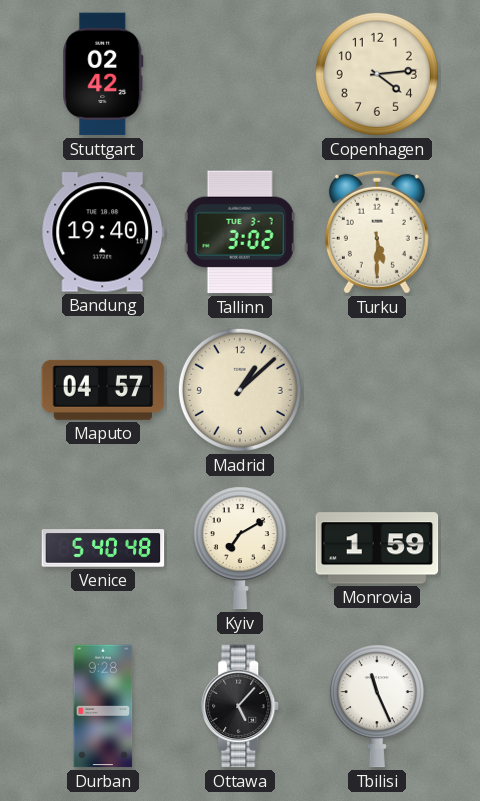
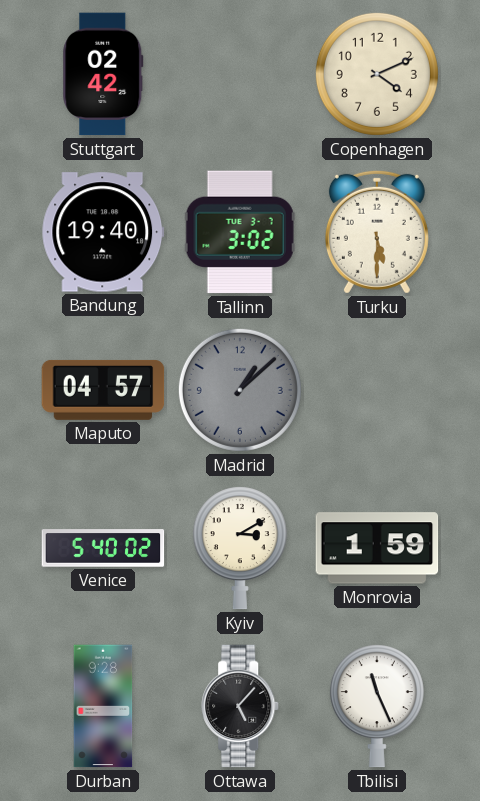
Copenhagen: 4:14 -> 4:11
Madrid dial: cream -> grey
Venice: 5:40:48 -> 5:40:02
Kyiv: 7:10 -> 3:10
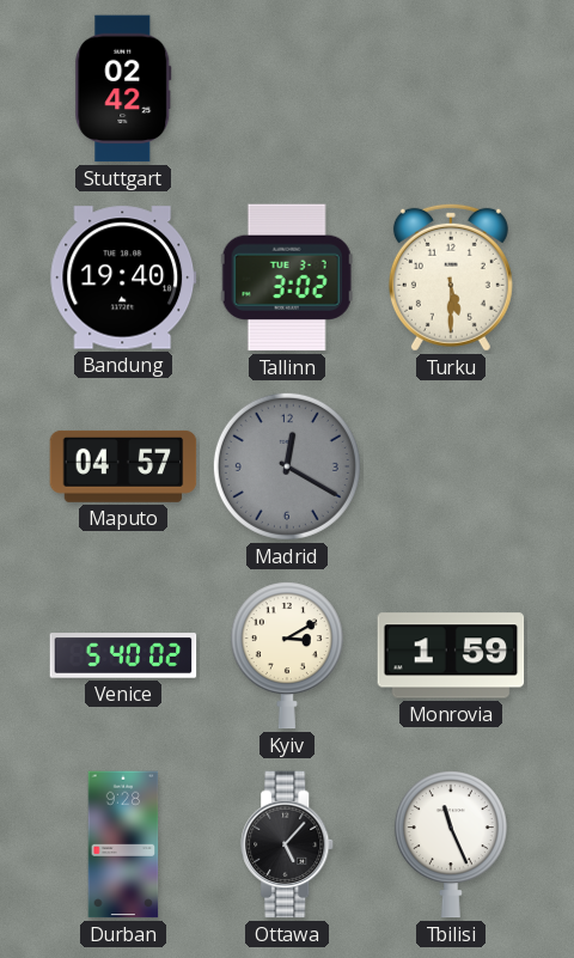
Copenhagen: 4:11 -> none
Madrid: 1:08 -> 12:20
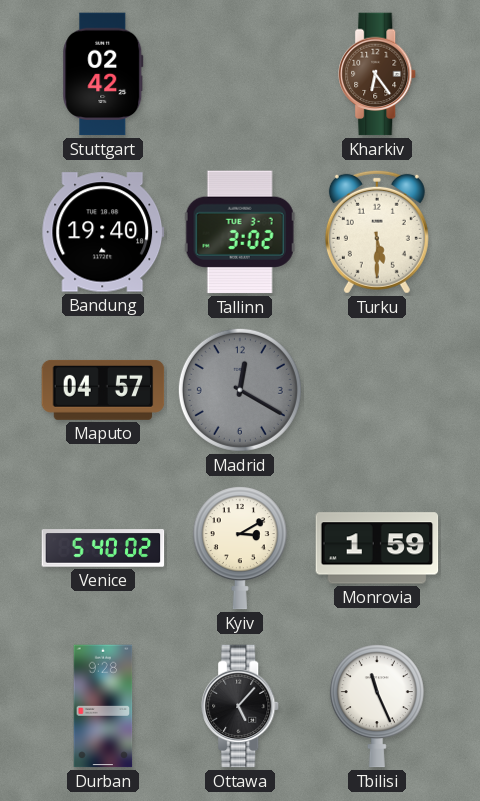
Kharkiv: none -> 6:24
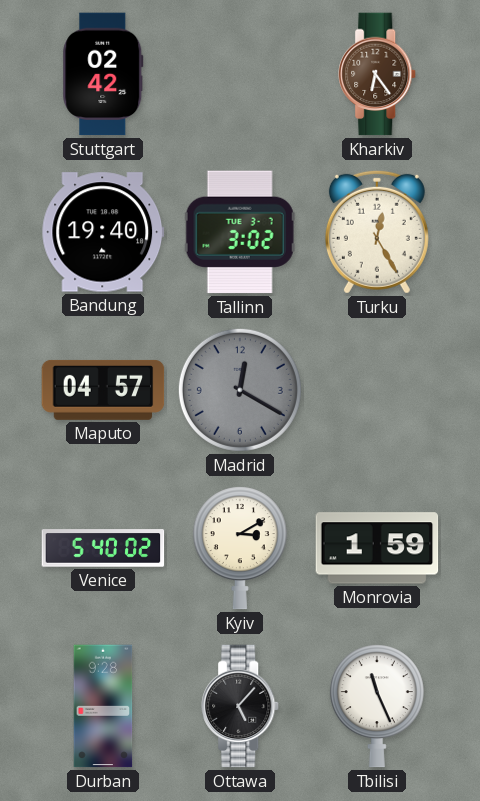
Turku: 5:30 -> 12:25
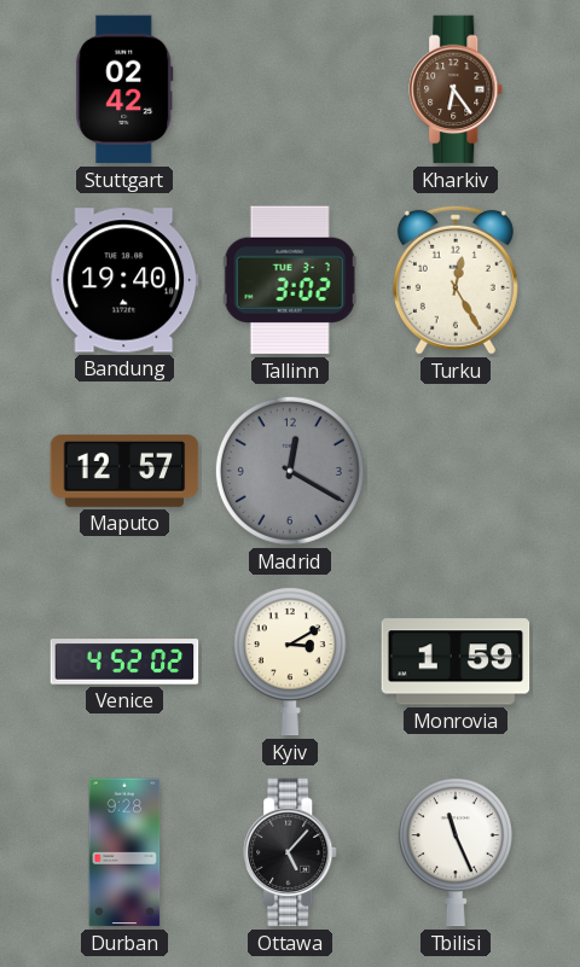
Maputo: 04:57 -> 12:57
Venice: 5:40 -> 4:52
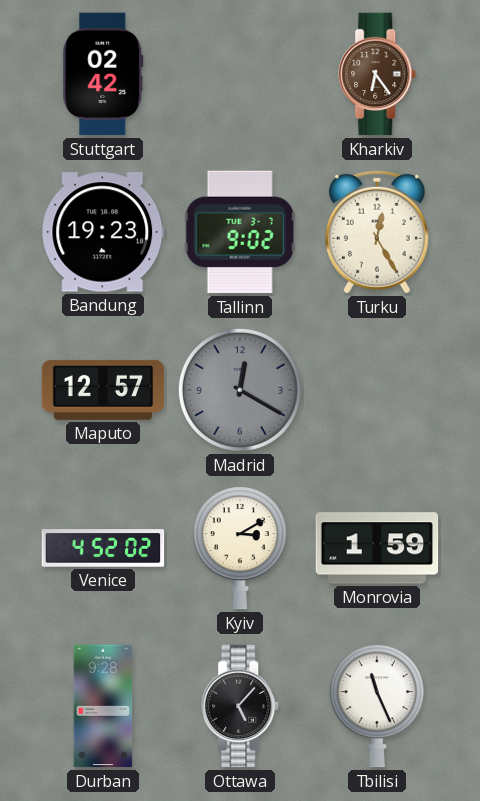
Bandung: 19:40 -> 19:23
Tallinn: 3:02 -> 9:02
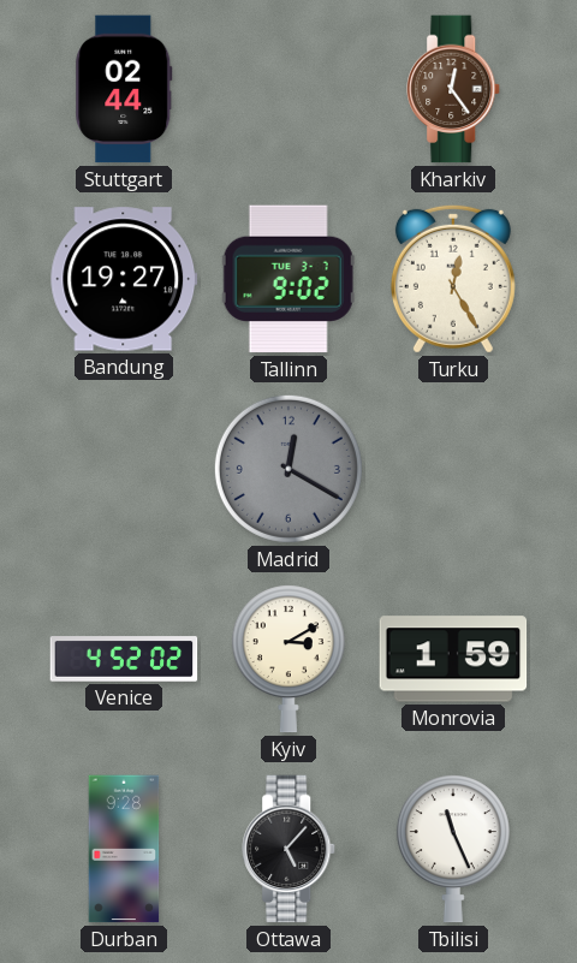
Stuttgart: 02:42 -> 02:44
Kharkiv: 6:24 -> 12:24
Bandung: 19:23 -> 19:27
Maputo: 12:57 -> none
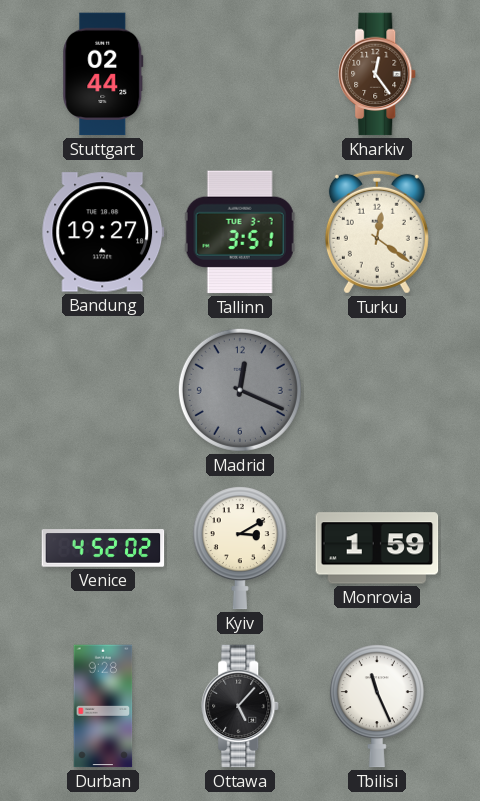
Tallinn: 9:02 -> 3:51
Turku: 12:25 -> 12:21
Madrid: 12:20 -> 12:19
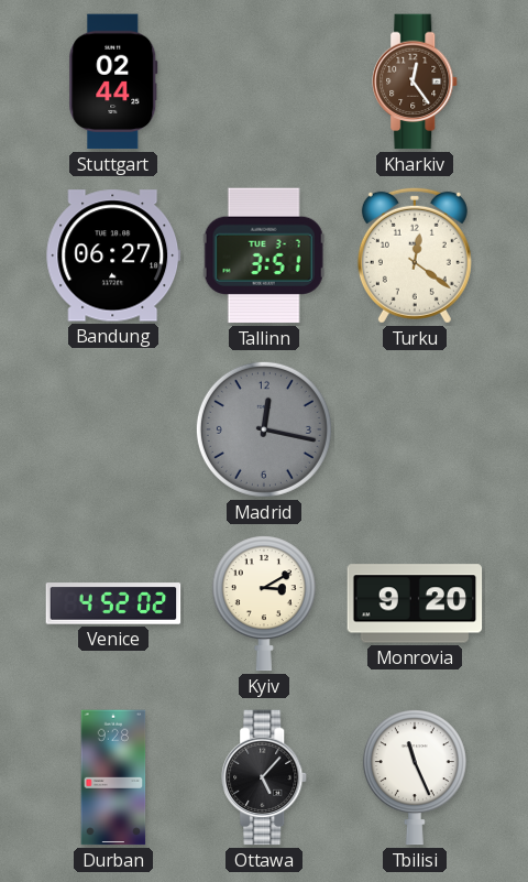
Bandung: 19:27 -> 06:27
Madrid: 12:19 -> 12:17
Monrovia: 1:59 -> 9:20
